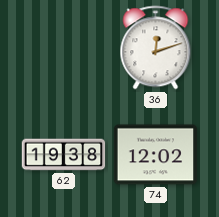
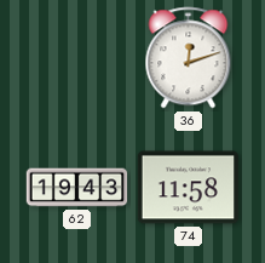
62: 19:38 -> 19:43
74: 12:02 -> 11:58
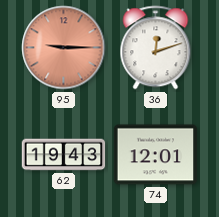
95: none -> 9:15
74: 11:58 -> 12:01
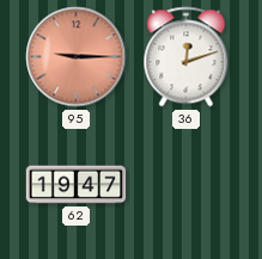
62: 19:43 -> 19:47
74: 12:01 -> none
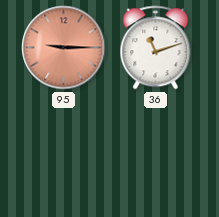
36: 12:12 -> 11:12
62: 19:47 -> none
